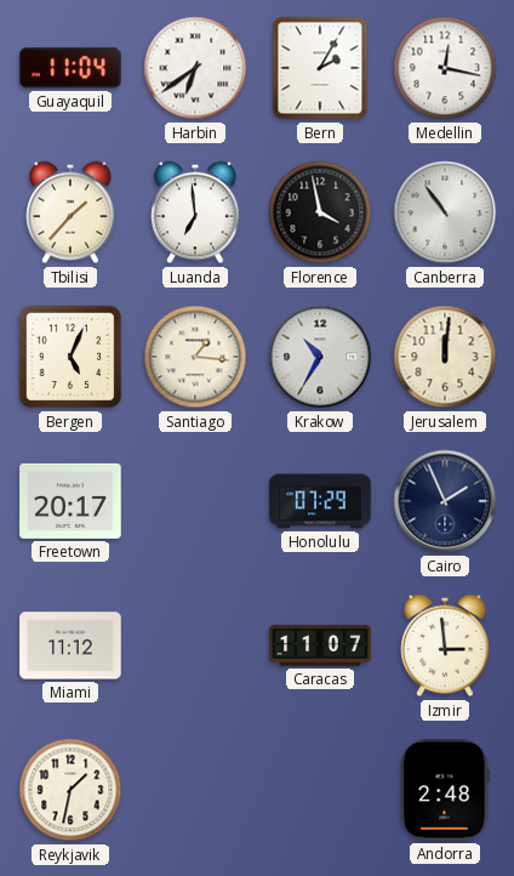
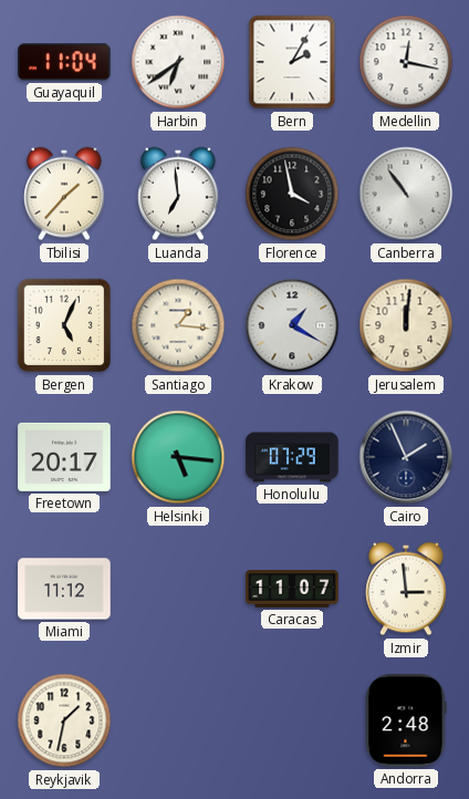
Krakow: 10:35 -> 1:20
Helsinki: none -> 5:16
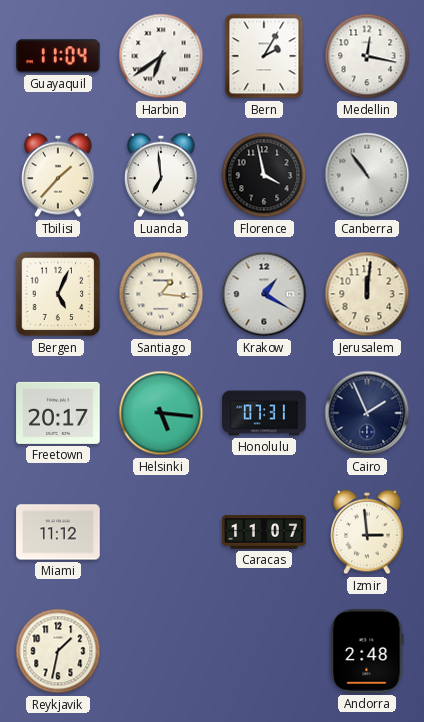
Honolulu: 07:29 -> 07:31
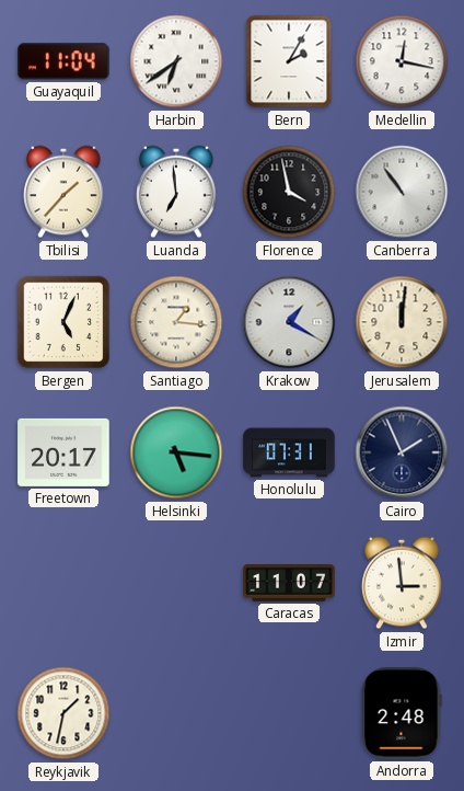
Miami: 11:12 -> none
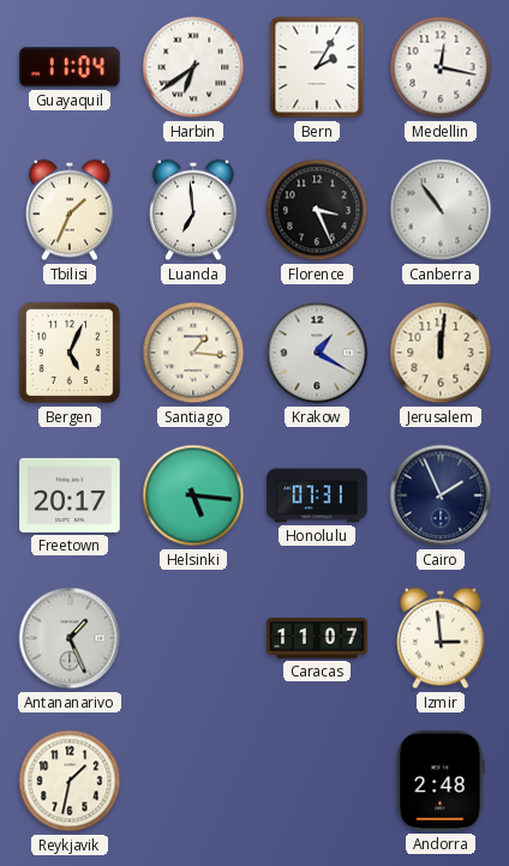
Tbilisi: 1:37 -> 1:34
Florence: 3:58 -> 3:26
Antananarivo: none -> 1:26
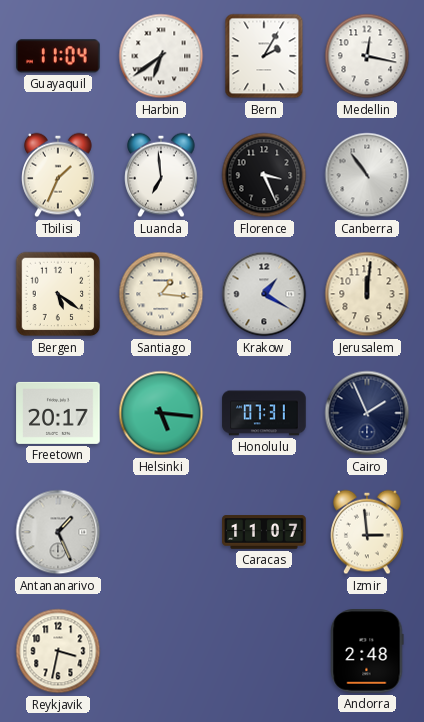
Bergen: 5:04 -> 5:21
Reykjavik: 1:32 -> 3:32
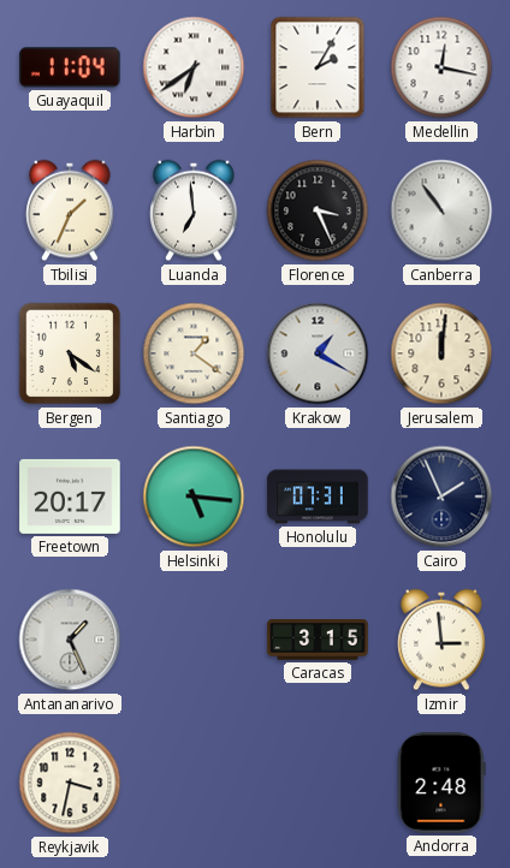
Santiago: 1:16 -> 1:21
Caracas: 11:07 -> 3:15
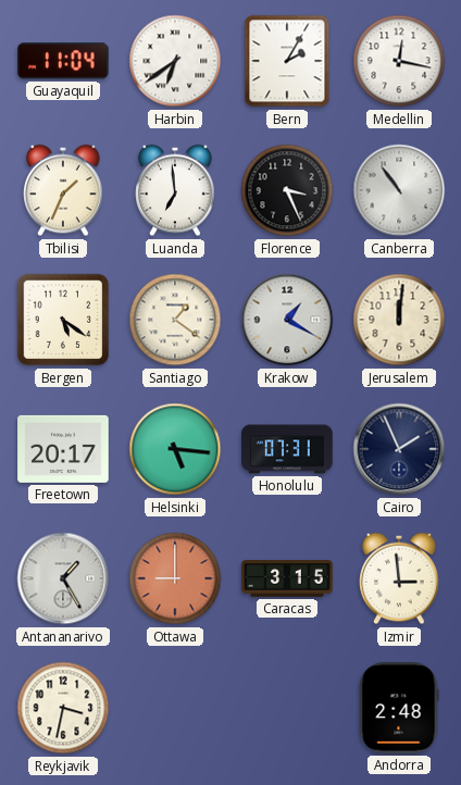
Antananarivo: 1:26 -> 1:25
Ottawa: none -> 9:00
